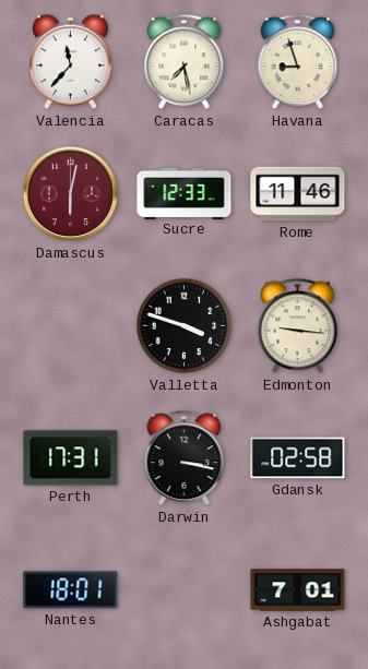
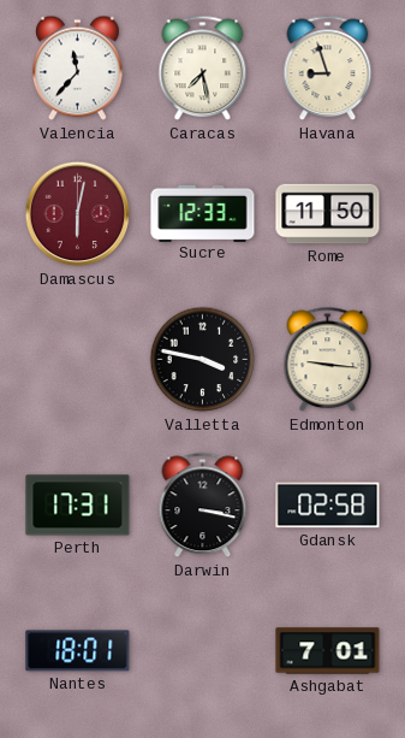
Rome: 11:46 -> 11:50
Valletta: 3:48 -> 3:47
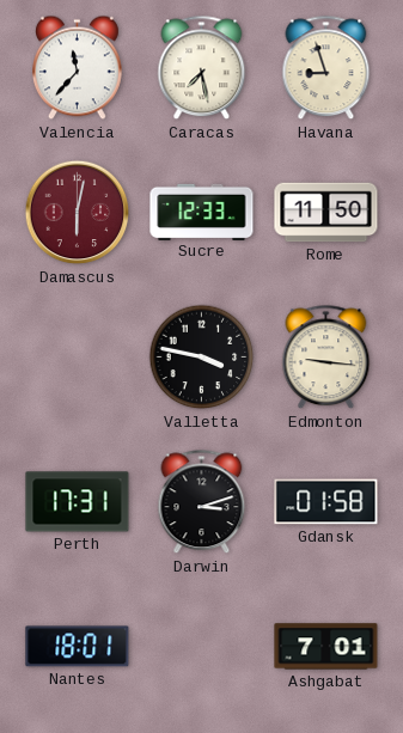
Darwin: 3:17 -> 3:12
Gdansk: 02:58 -> 01:58
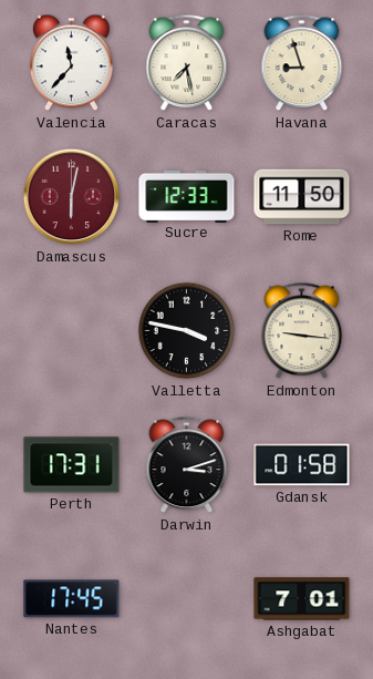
Nantes: 18:01 -> 17:45
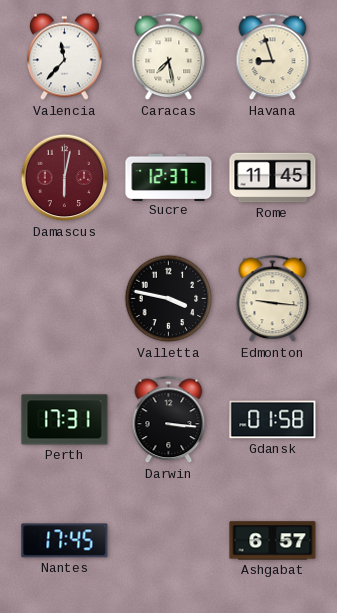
Sucre: 12:33 -> 12:37
Rome: 11:50 -> 11:45
Darwin: 3:12 -> 3:16
Ashgabat: 7:01 -> 6:57
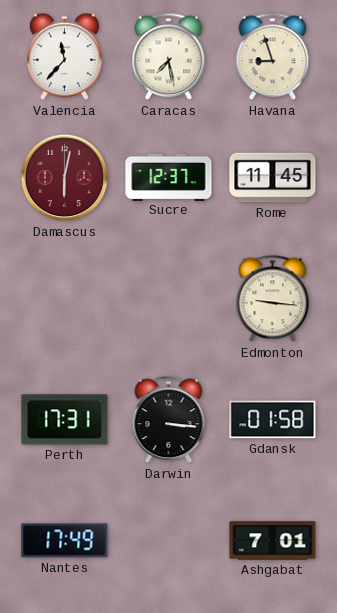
Valletta: 3:47 -> none
Nantes: 17:45 -> 17:49
Ashgabat: 6:57 -> 7:01
